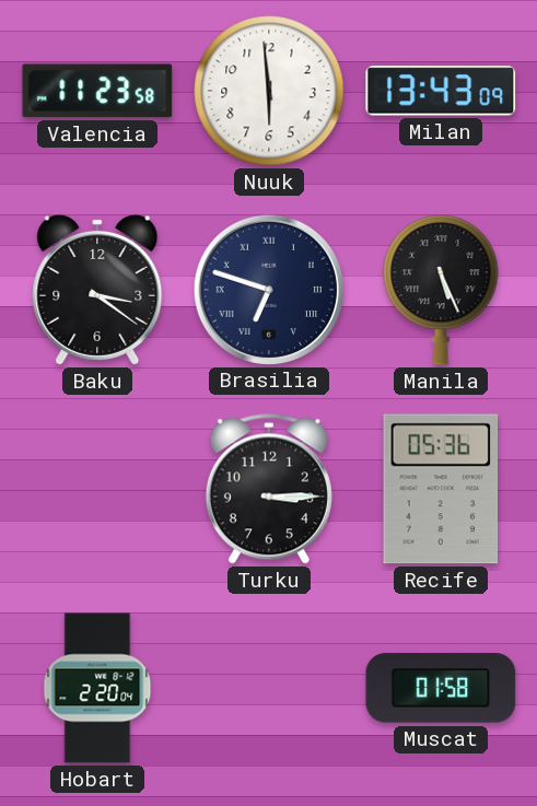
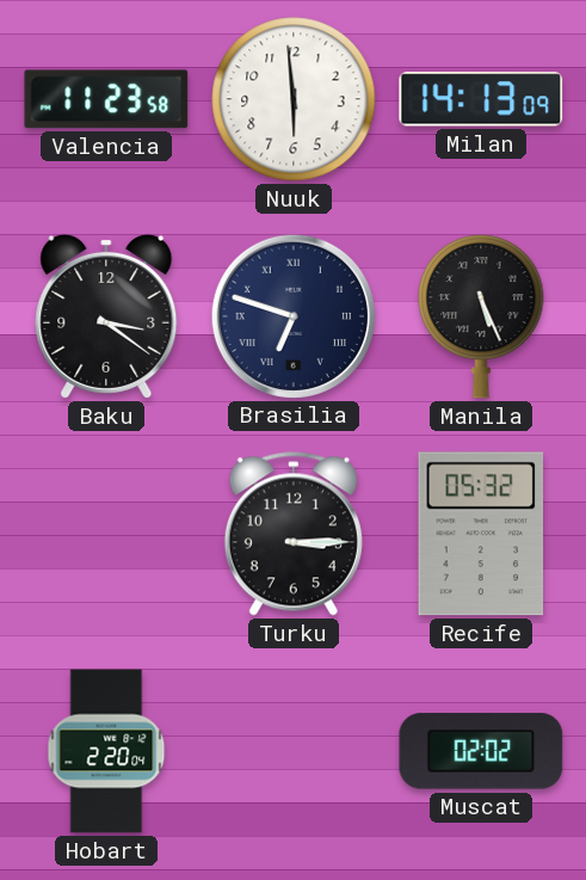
Milan: 13:43 -> 14:13
Recife: 05:36 -> 05:32
Muscat: 01:58 -> 02:02
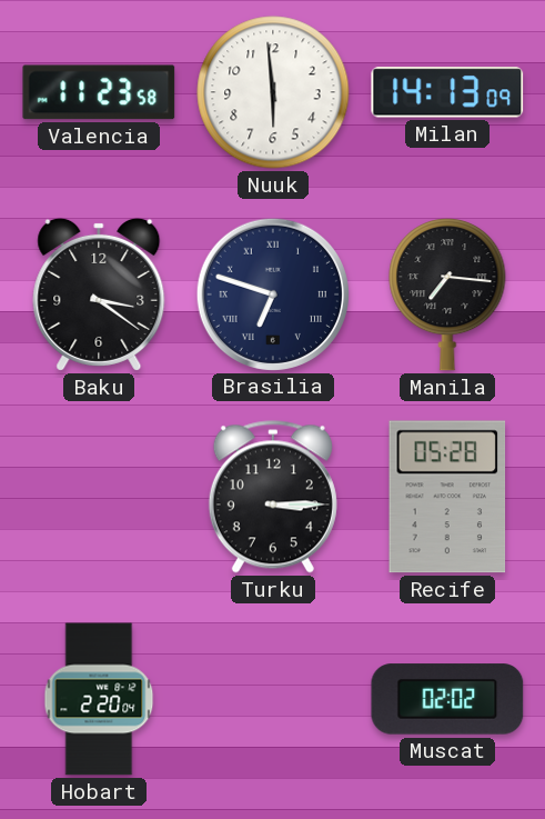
Manila: 5:26 -> 7:16
Recife: 05:32 -> 05:28
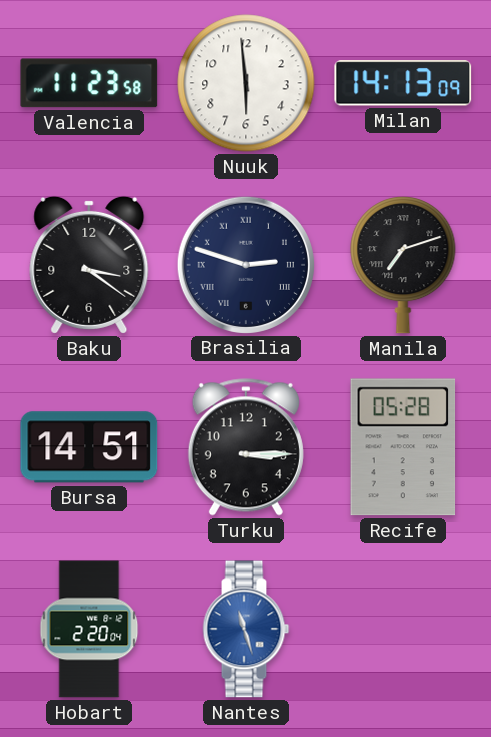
Brasilia: 6:48 -> 2:48
Manila: 7:16 -> 7:12
Bursa: none -> 14:51
Nantes: none -> 11:27
Muscat: 02:02 -> none
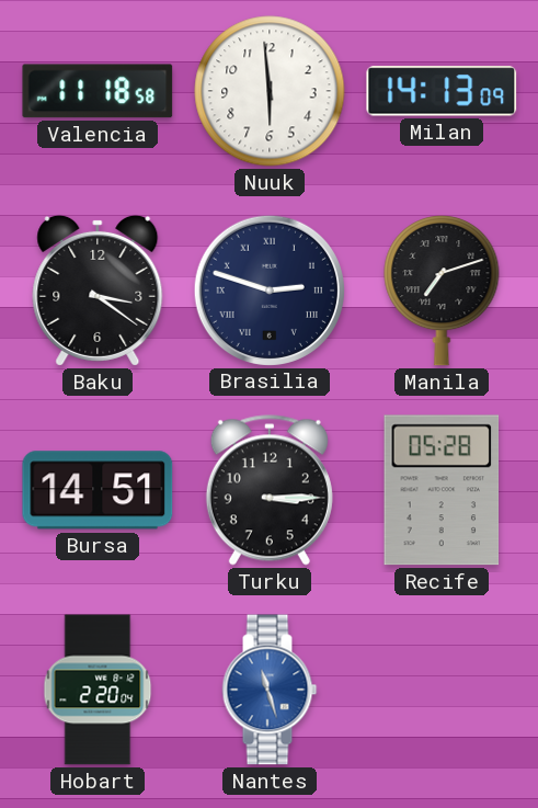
Valencia: 11:23 -> 11:18
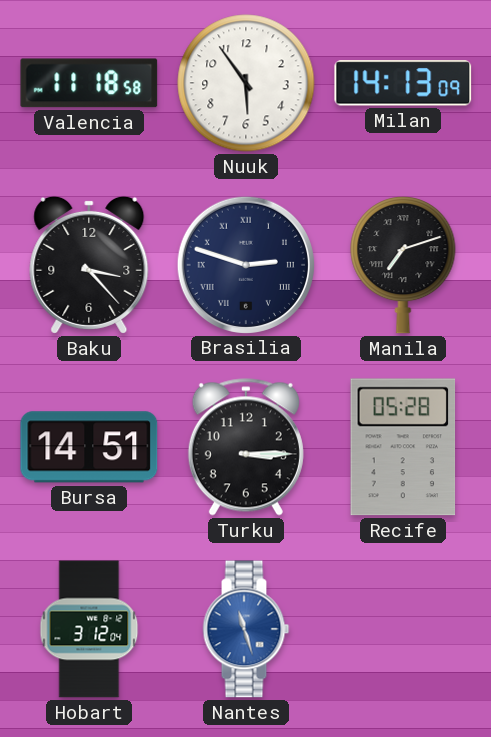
Nuuk: 5:59 -> 5:54
Baku: 3:21 -> 3:23
Hobart: 2:20 -> 3:12
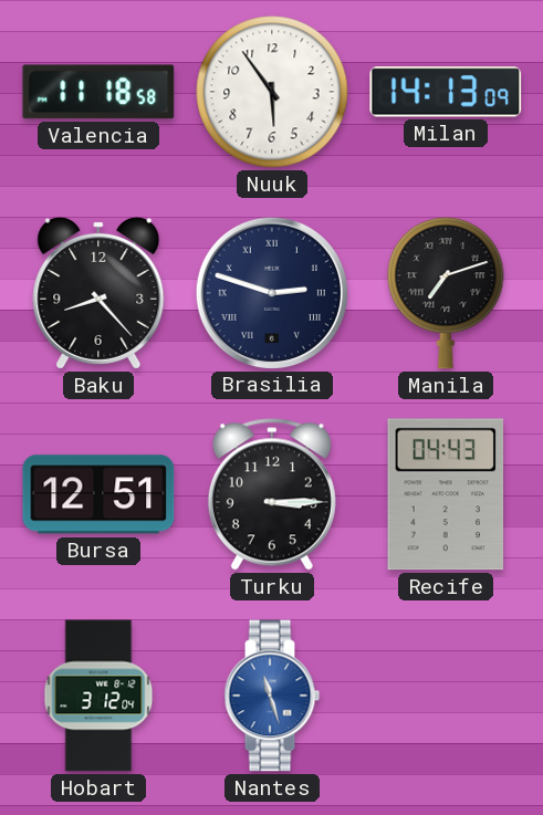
Baku: 3:23 -> 8:23
Bursa: 14:51 -> 12:51
Recife: 05:28 -> 04:43
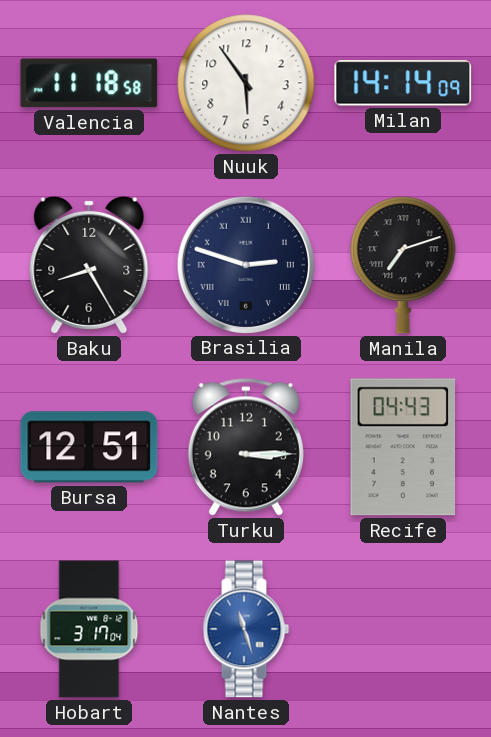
Milan: 14:13 -> 14:14
Baku: 8:23 -> 8:25
Hobart: 3:12 -> 3:17
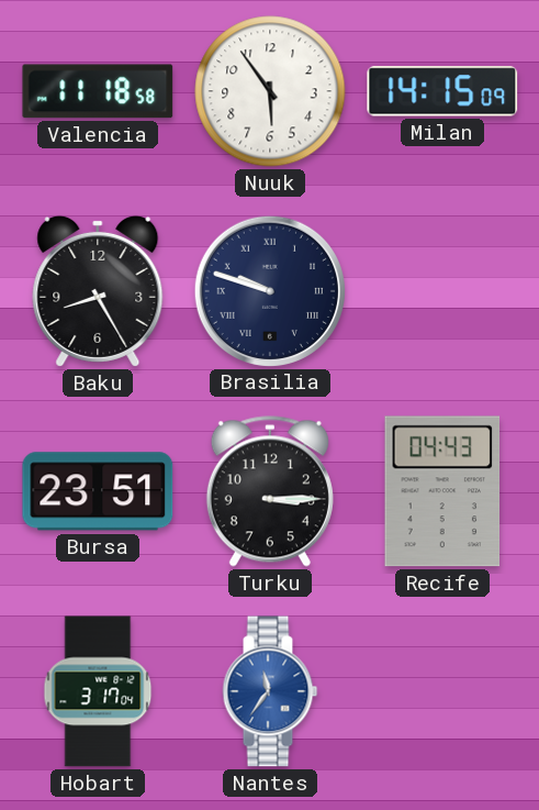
Milan: 14:14 -> 14:15
Brasilia: 2:48 -> 9:48
Manila: 7:12 -> none
Bursa: 12:51 -> 23:51
Nantes: 11:27 -> 11:36
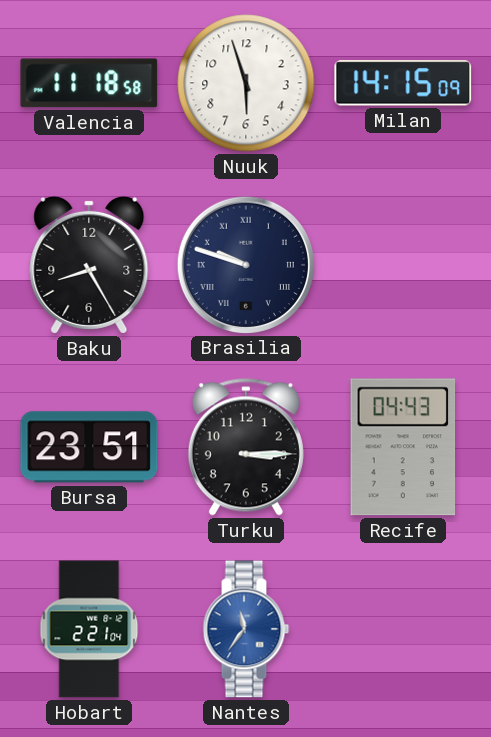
Nuuk: 5:54 -> 5:57
Hobart: 3:17 -> 2:21
